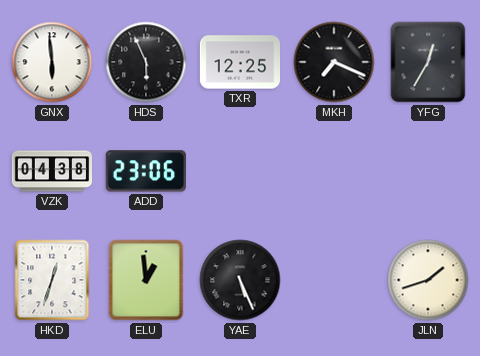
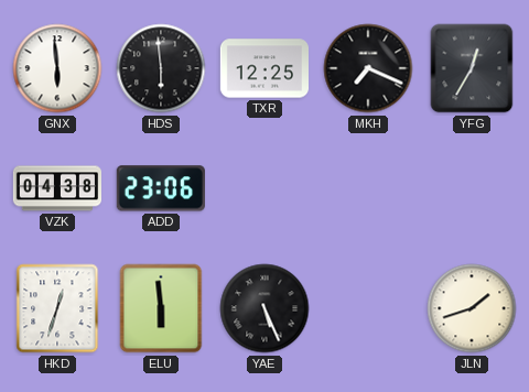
HDS: 5:56 -> 5:59
ELU: 12:59 -> 5:59
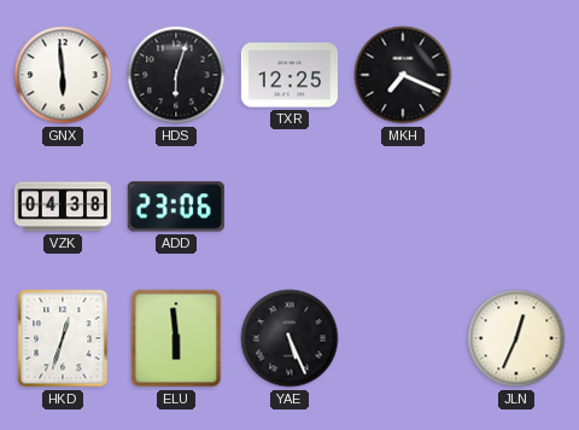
HDS: 5:59 -> 6:03
YFG: 12:35 -> none
JLN: 1:42 -> 12:34
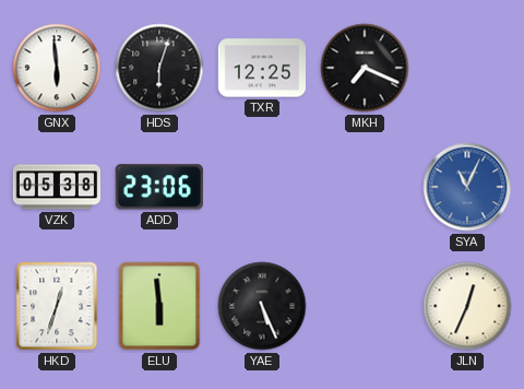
VZK: 04:38 -> 05:38
SYA: none -> 11:04
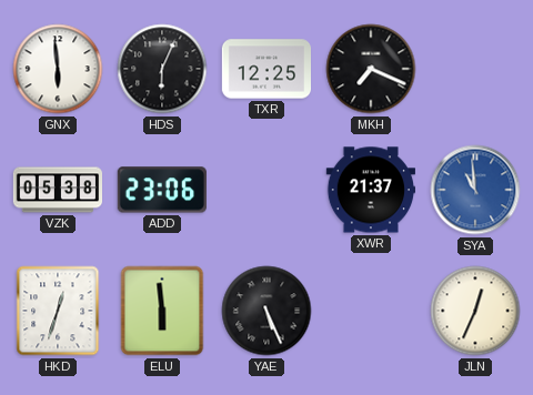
HDS: 6:03 -> 6:04
XWR: none -> 21:37
SYA: 11:04 -> 10:59
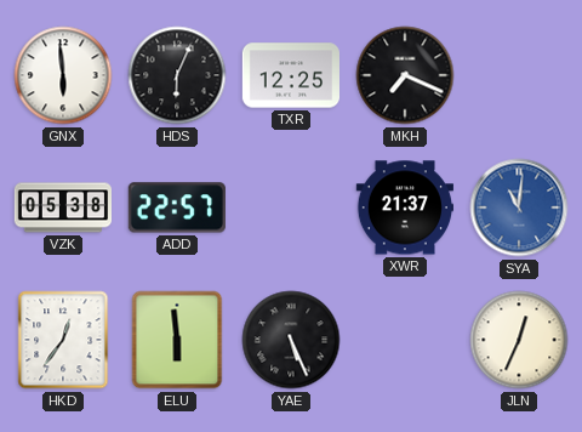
ADD: 23:06 -> 22:57
SYA: 10:59 -> 11:01
HKD: 12:33 -> 12:36
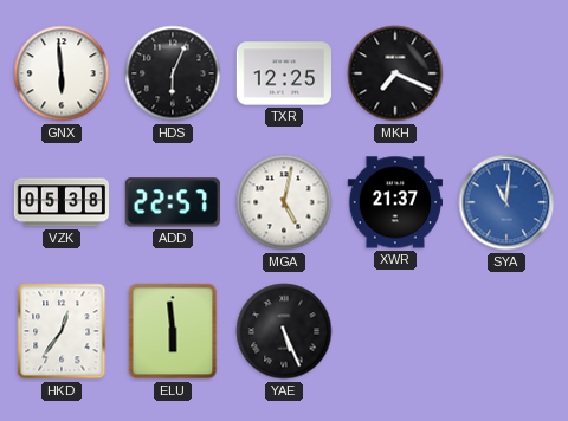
MGA: none -> 5:02
JLN: 12:34 -> none
